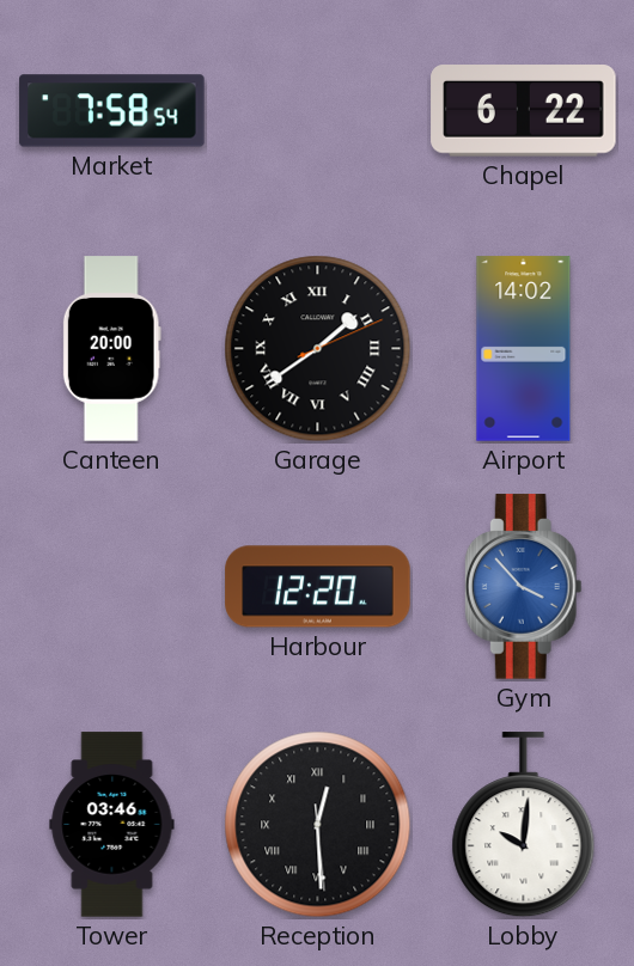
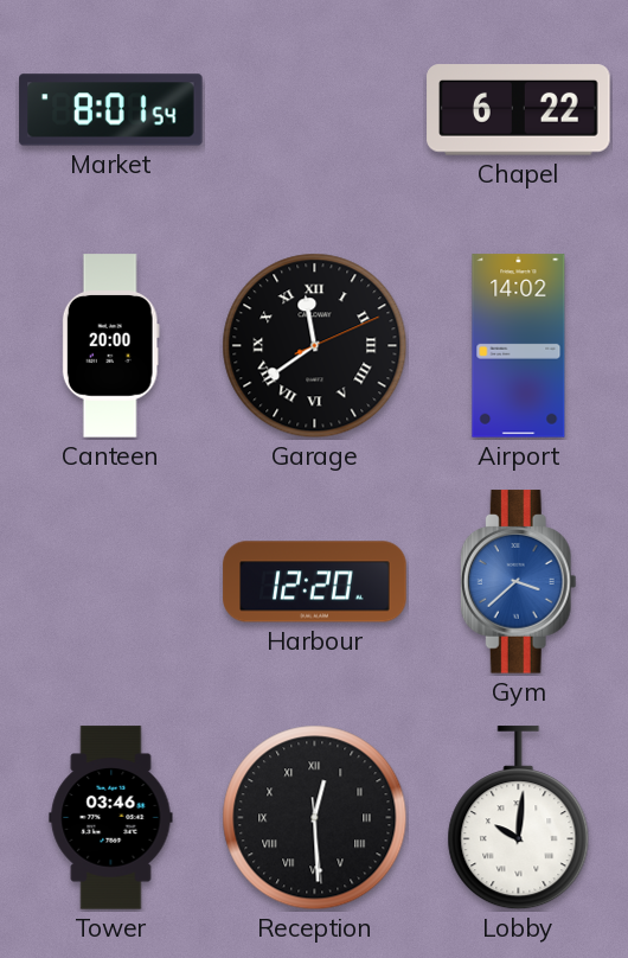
Market: 7:58 -> 8:01
Garage: 1:39 -> 11:39
Gym: 3:53 -> 3:38
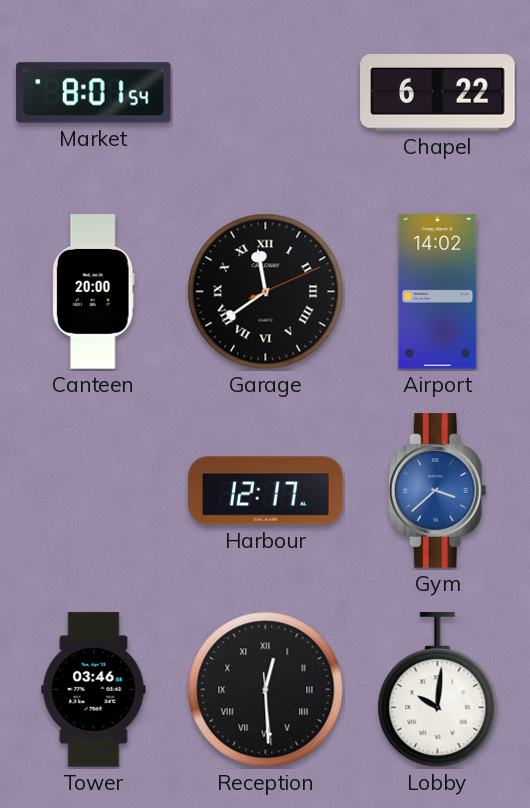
Harbour: 12:20 -> 12:17
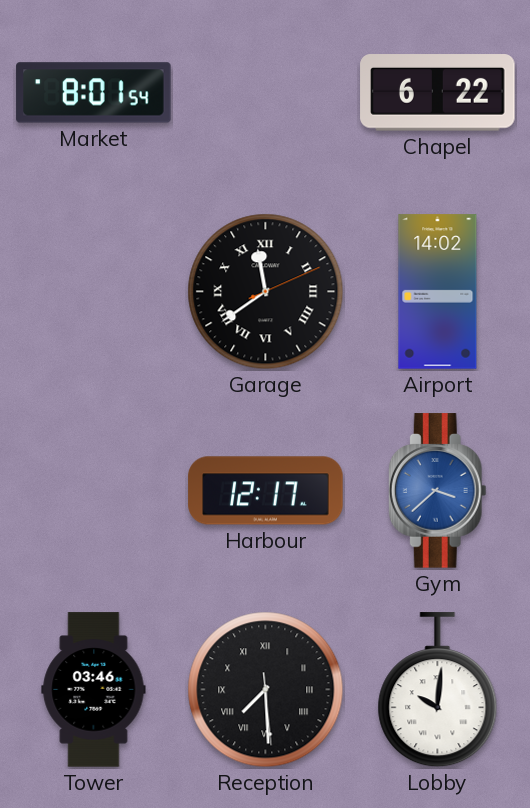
Canteen: 20:00 -> none
Reception: 12:29 -> 7:29
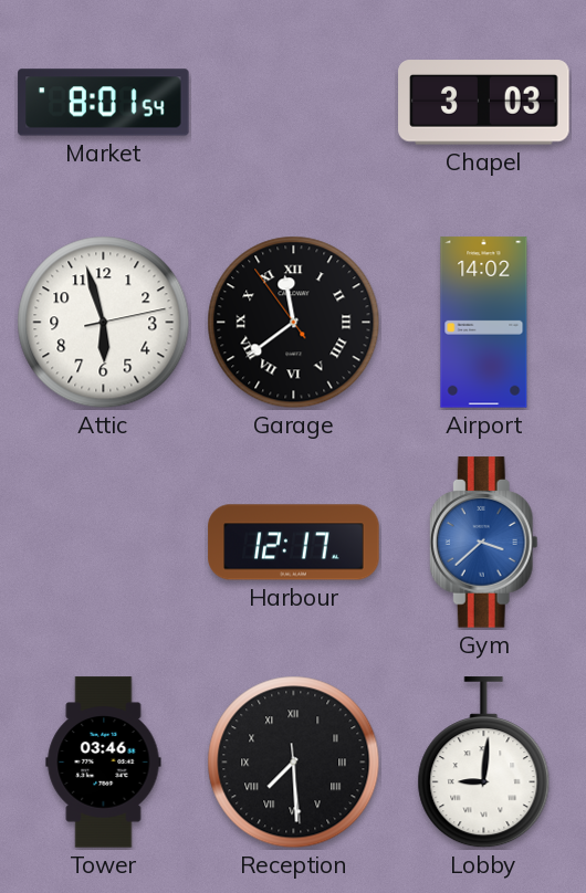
Chapel: 6:22 -> 3:03
Attic: none -> 5:57
Garage: 11:39 -> 11:38
Lobby: 10:01 -> 9:01
